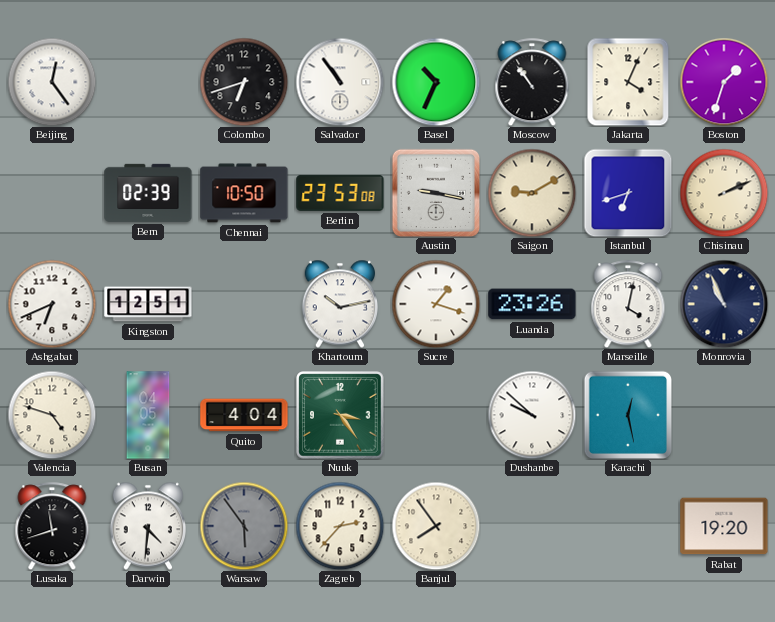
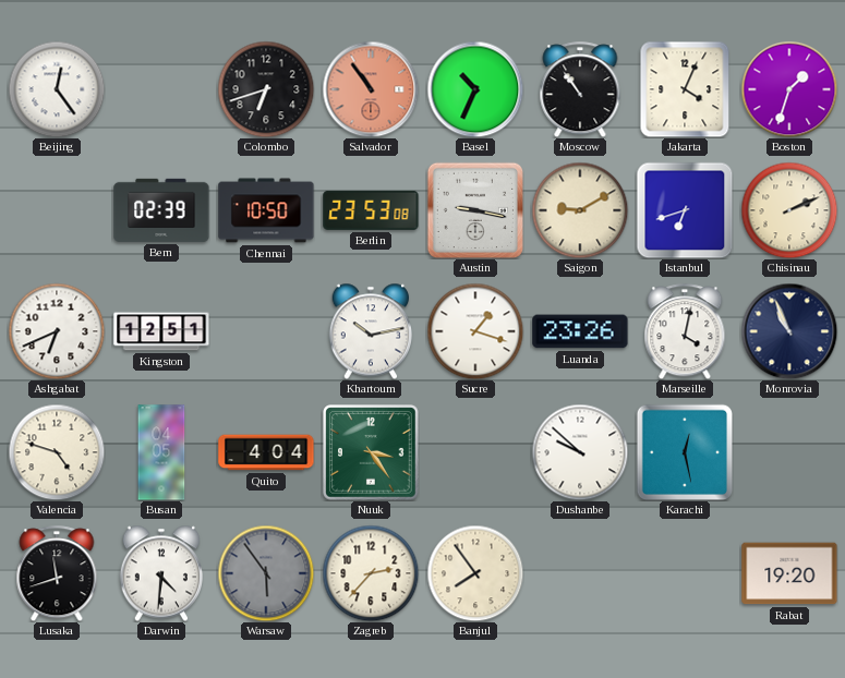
Salvador dial: white -> salmon
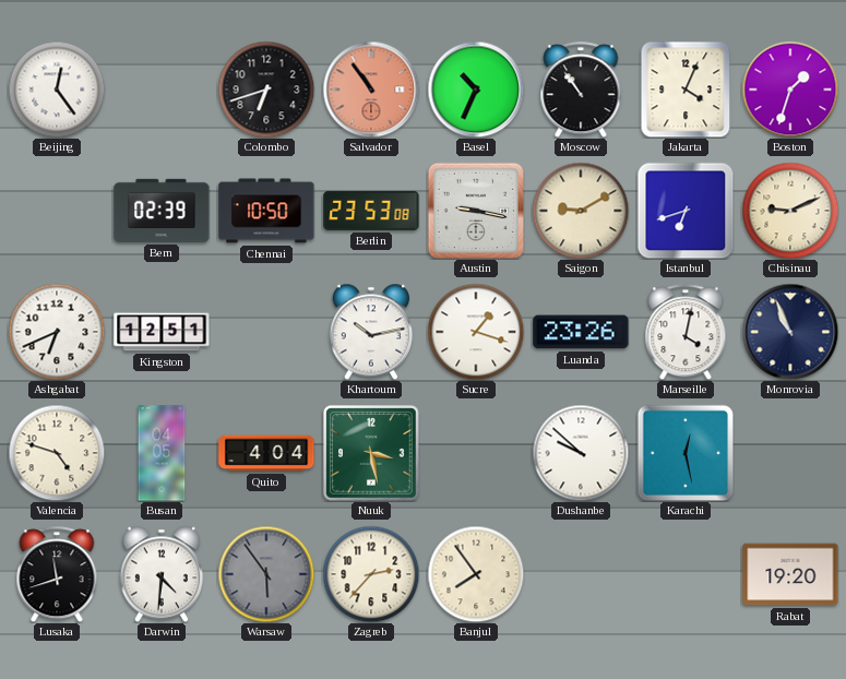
Chisinau: 2:11 -> 9:11
Nuuk: 3:24 -> 3:28
